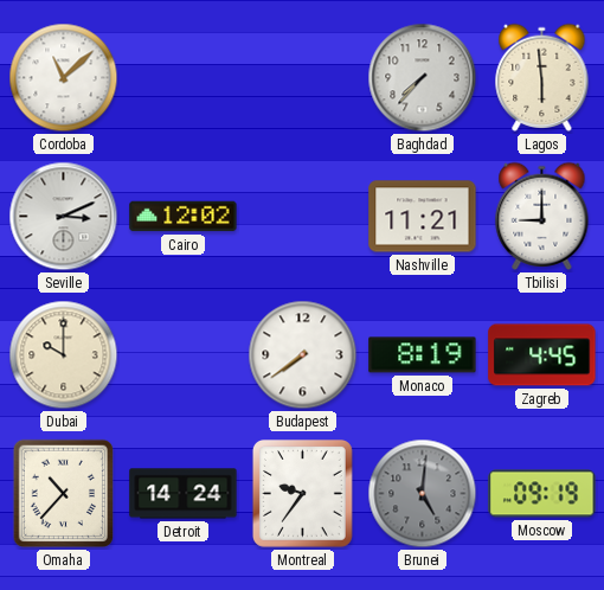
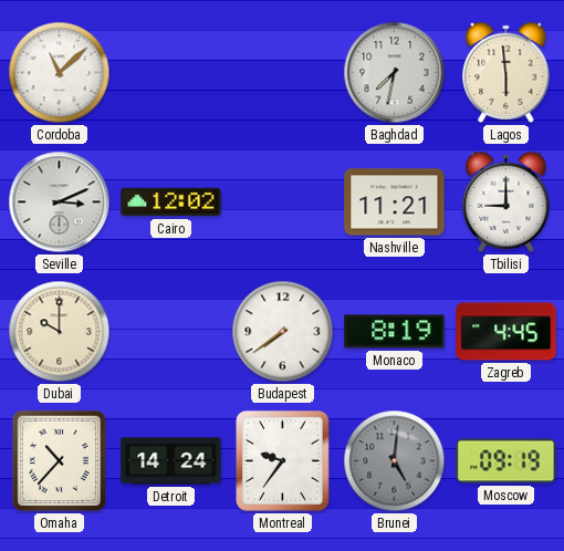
Baghdad: 7:37 -> 7:32
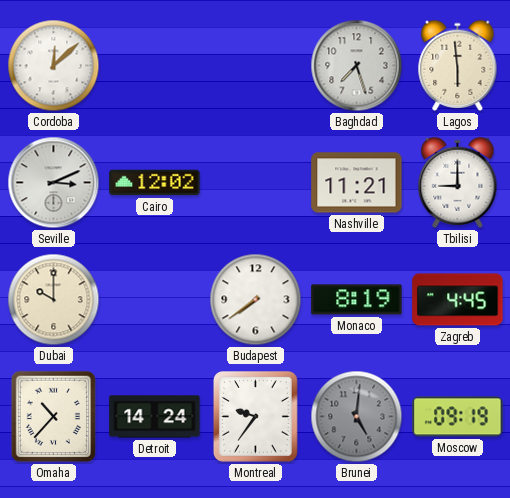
Cordoba: 11:08 -> 12:08
Baghdad: 7:32 -> 7:27
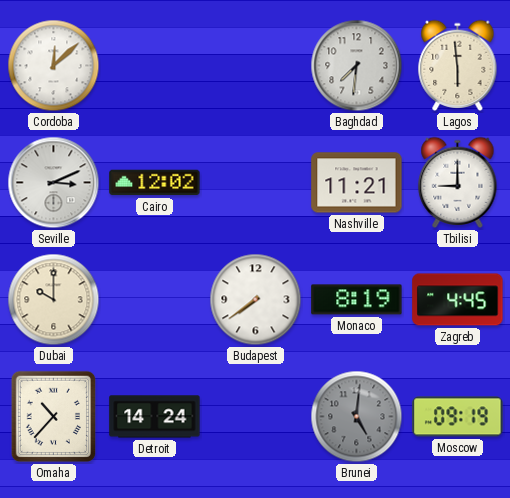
Baghdad: 7:27 -> 7:31
Montreal: 9:36 -> none
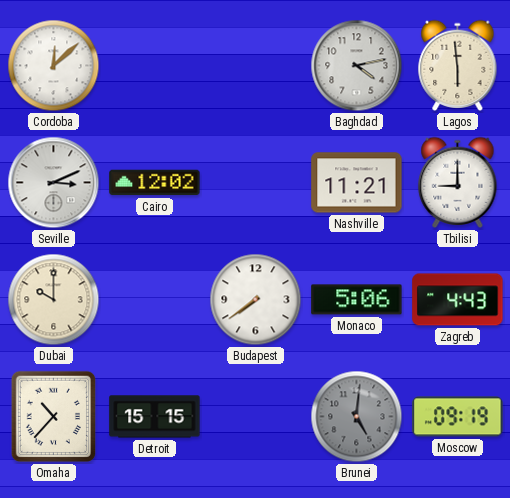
Baghdad: 7:31 -> 4:13
Monaco: 8:19 -> 5:06
Zagreb: 4:45 -> 4:43
Detroit: 14:24 -> 15:15
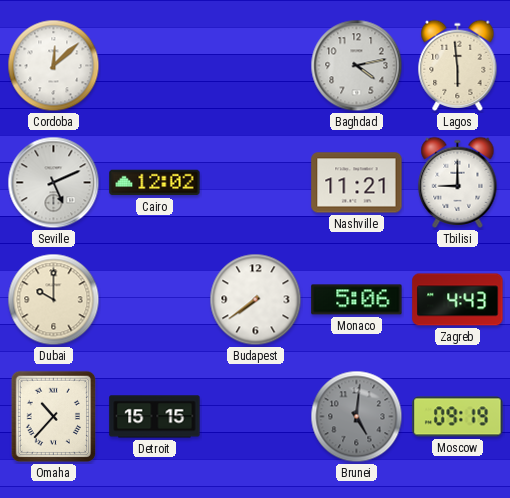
Seville: 3:11 -> 5:11
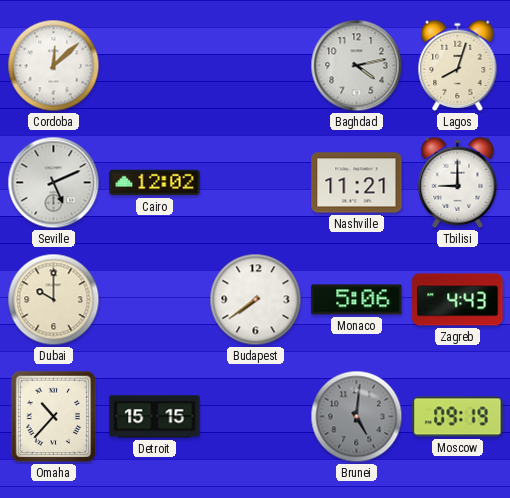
Lagos: 5:59 -> 8:03
